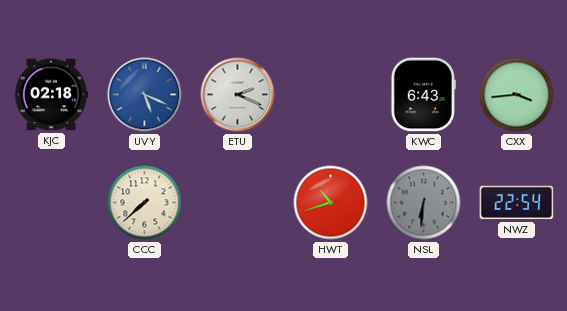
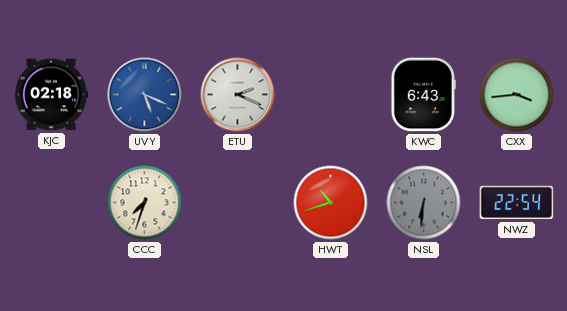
CCC: 7:38 -> 7:33
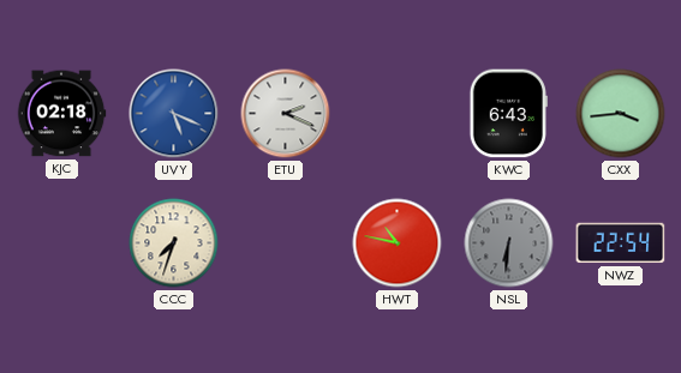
HWT: 10:42 -> 10:47
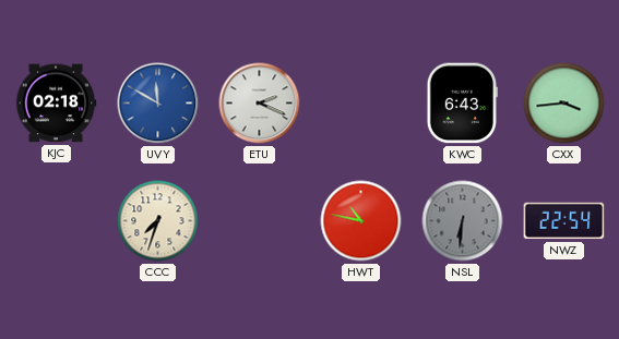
UVY: 5:19 -> 11:50
